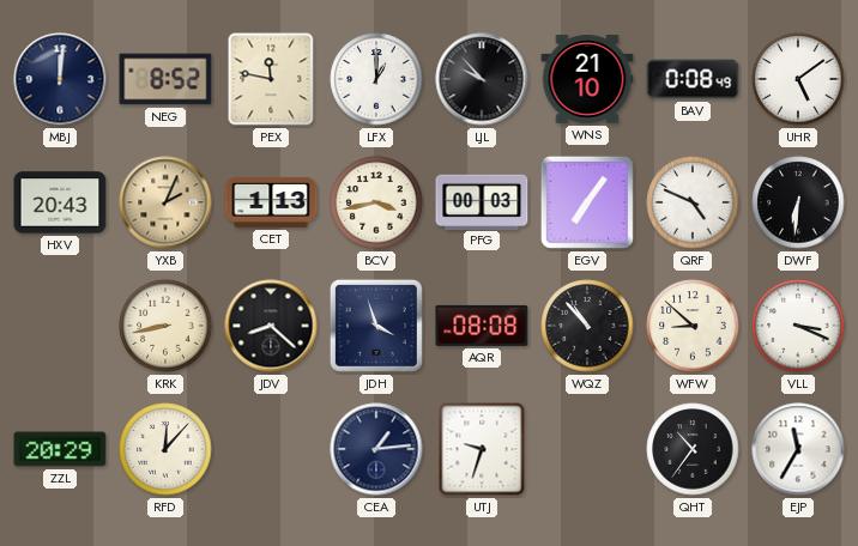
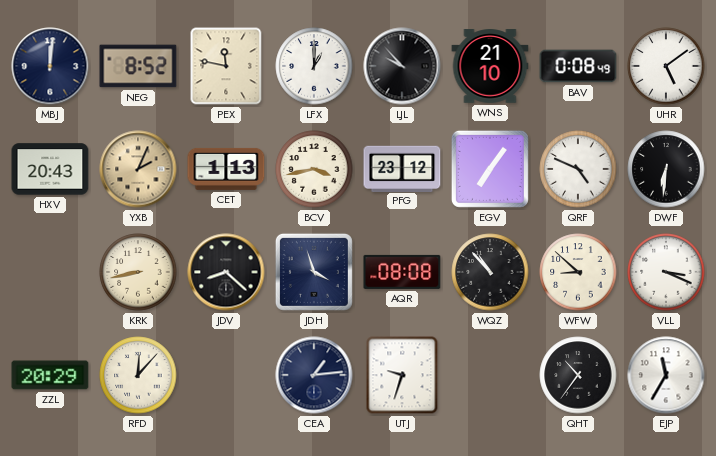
PFG: 00:03 -> 23:12
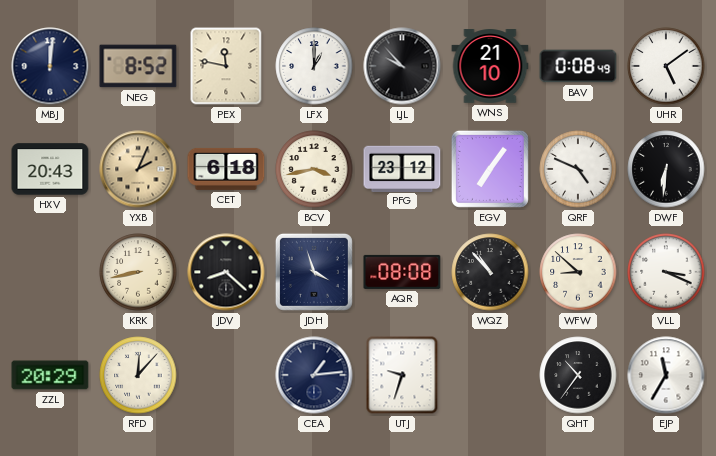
CET: 1:13 -> 6:18
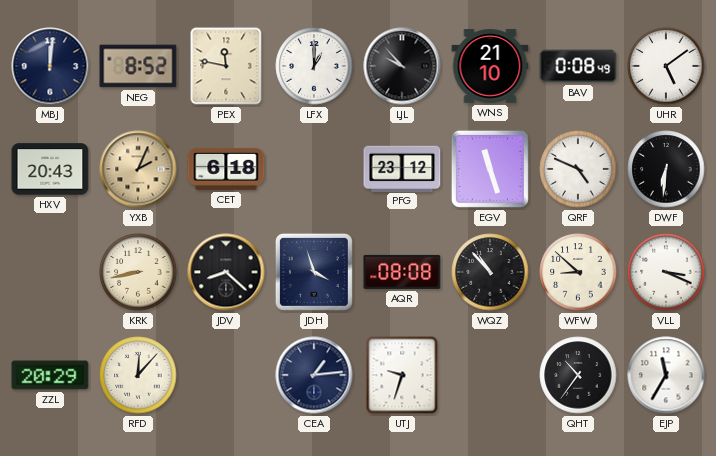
BCV: 3:43 -> none
EGV: 7:06 -> 11:27
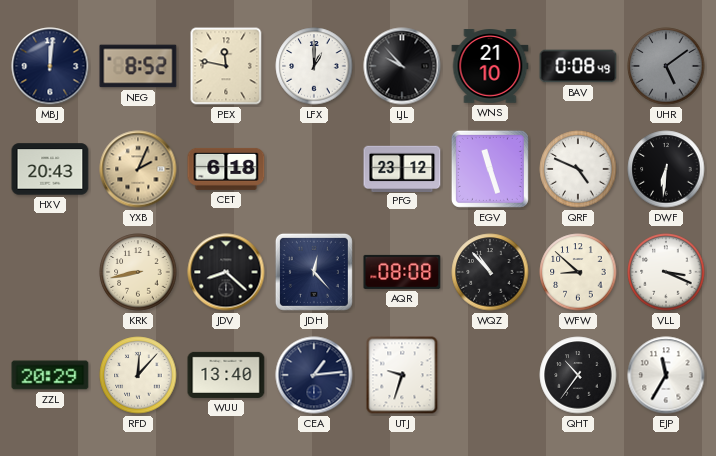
UHR dial: white -> grey
JDH: 3:57 -> 12:23
WUU: none -> 13:40
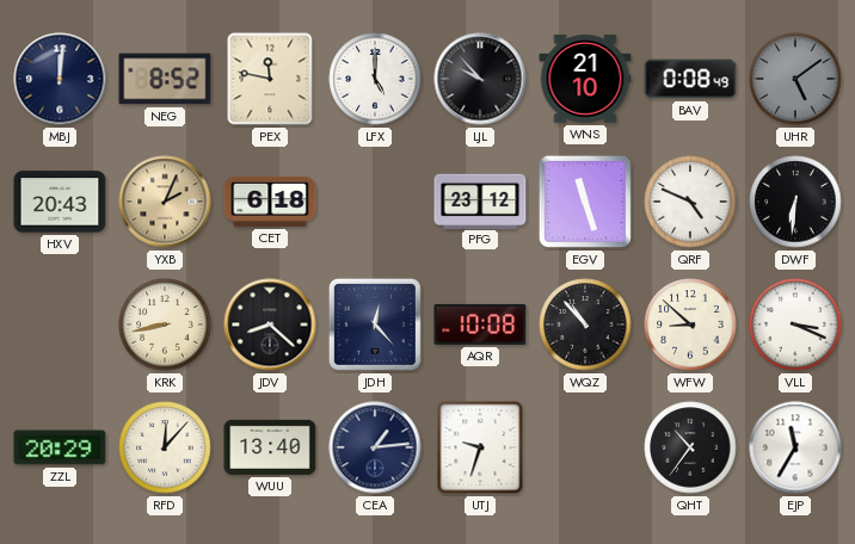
LFX: 1:00 -> 5:00
AQR: 08:08 -> 10:08
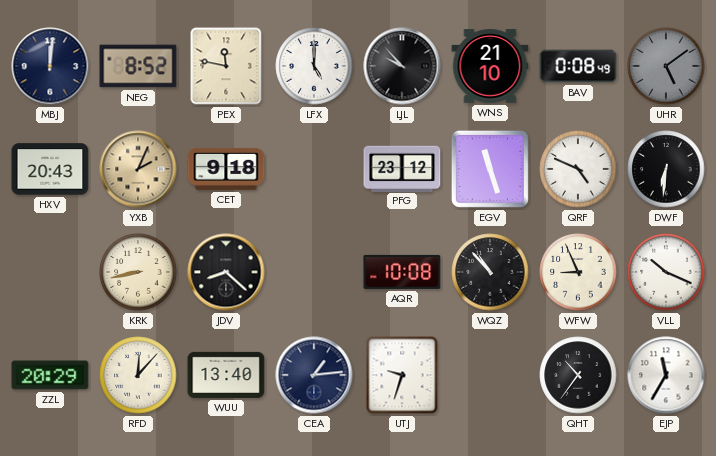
CET: 6:18 -> 9:18
JDH: 12:23 -> none
WFW: 8:52 -> 8:56
VLL: 3:19 -> 10:19
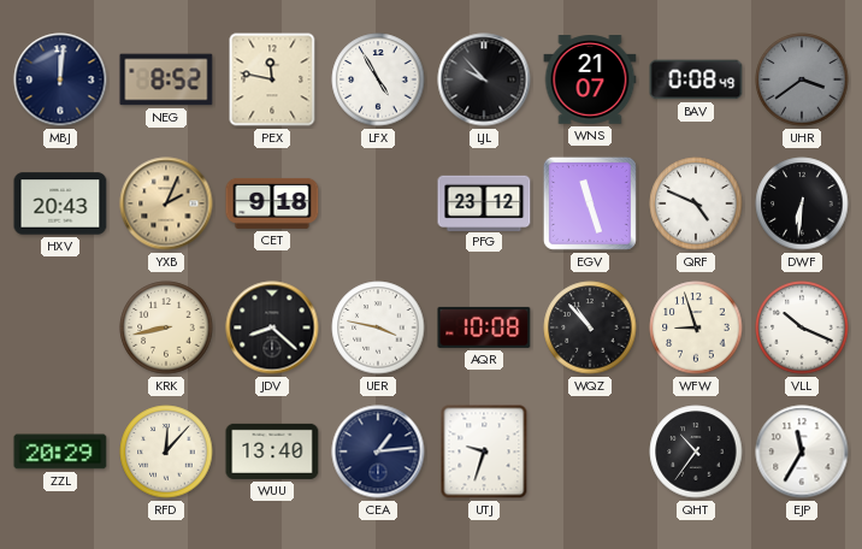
LFX: 5:00 -> 4:55
WNS: 21:10 -> 21:07
UHR: 5:09 -> 3:39
UER: none -> 3:47
WFW: 8:56 -> 8:57
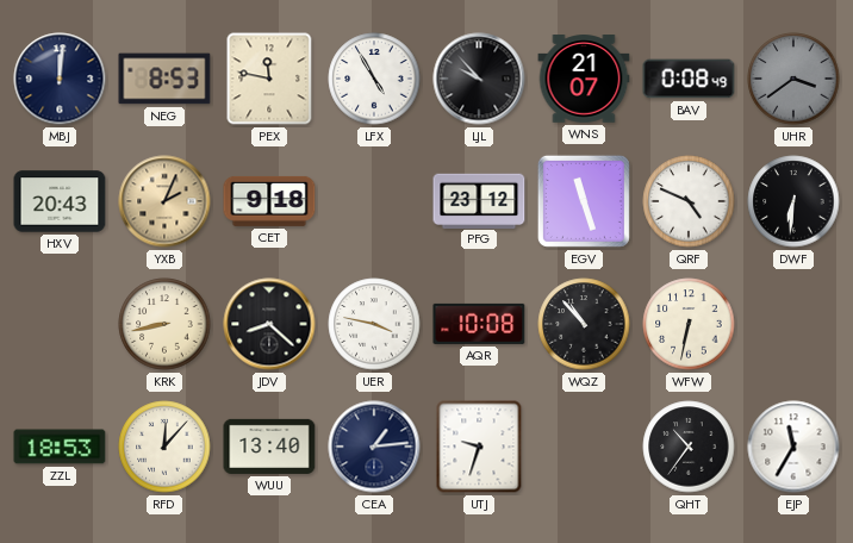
NEG: 8:52 -> 8:53
WFW: 8:57 -> 6:32
VLL: 10:19 -> none
ZZL: 20:29 -> 18:53
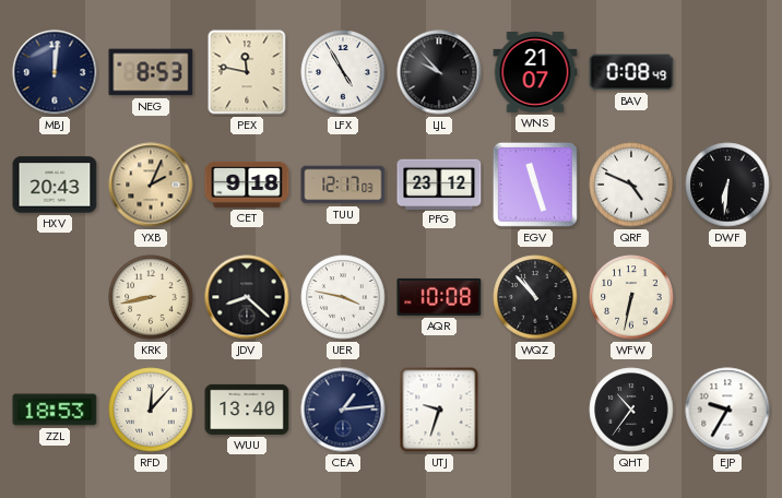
UHR: 3:39 -> none
TUU: none -> 12:17
EJP: 11:35 -> 9:35
